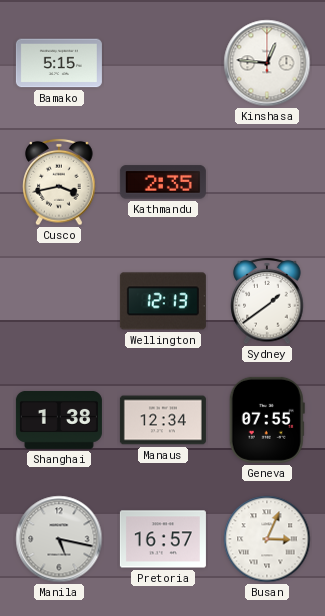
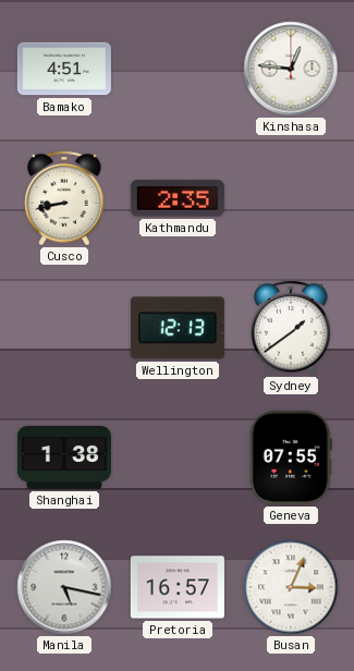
Bamako: 5:15 -> 4:51
Cusco: 3:43 -> 8:43
Manaus: 12:34 -> none
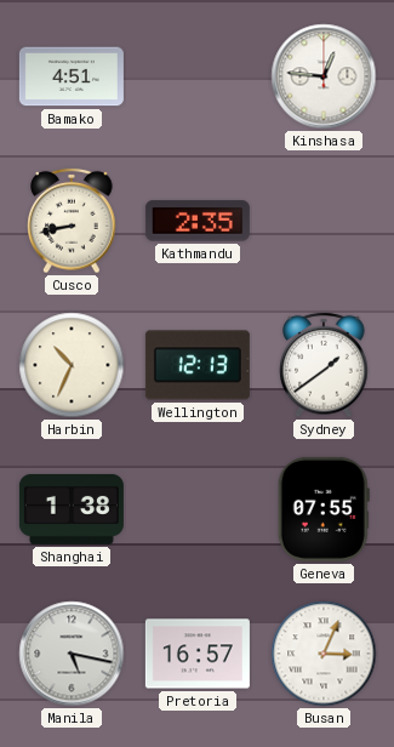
Harbin: none -> 10:34
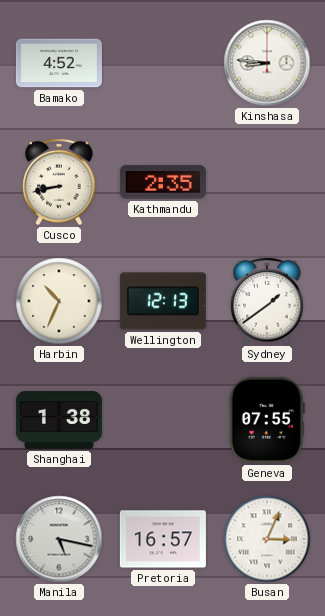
Bamako: 4:51 -> 4:52
Kinshasa: 12:46 -> 8:46
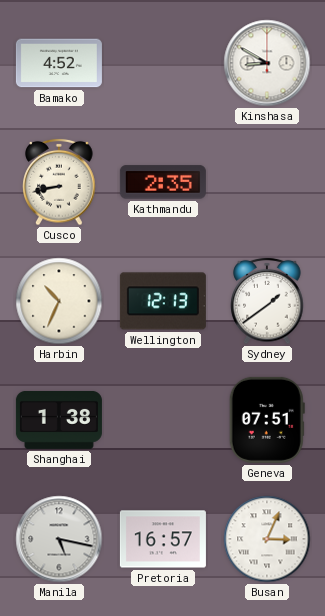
Kinshasa: 8:46 -> 8:50
Geneva: 07:55 -> 07:51
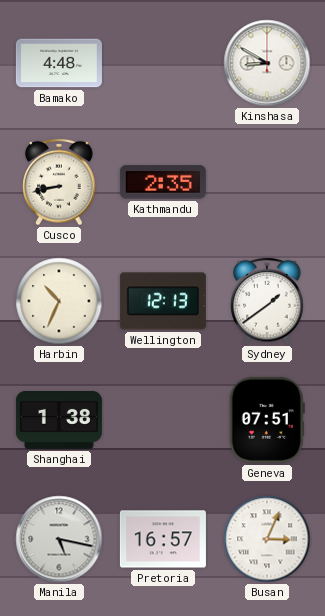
Bamako: 4:52 -> 4:48
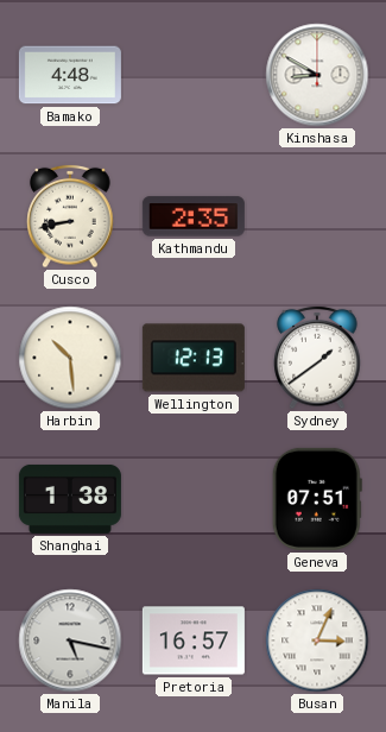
Harbin: 10:34 -> 10:29
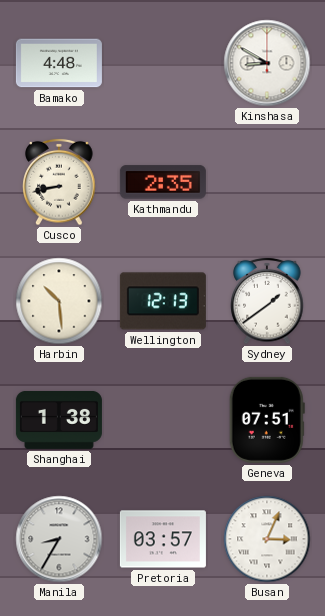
Manila: 5:17 -> 8:35
Pretoria: 16:57 -> 03:57
